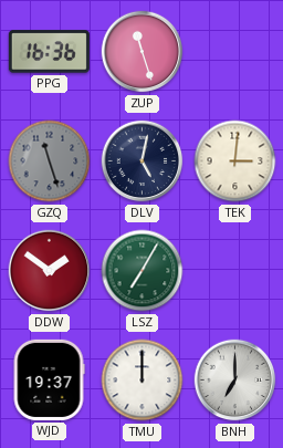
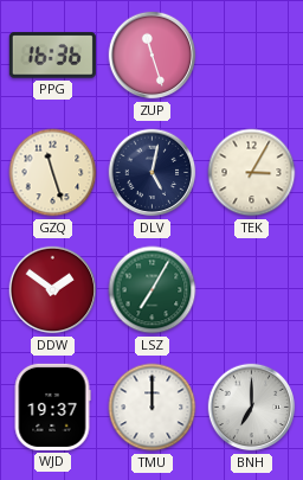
GZQ dial: grey -> cream
TEK: 3:01 -> 3:05
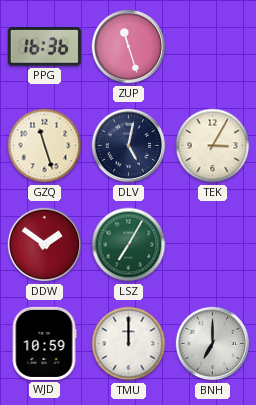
WJD: 19:37 -> 10:59
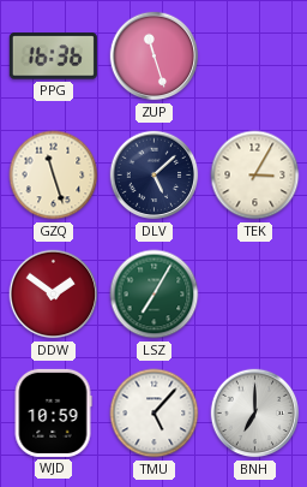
DLV: 5:02 -> 5:08
TMU: 12:00 -> 5:07
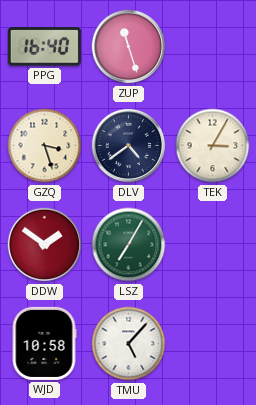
PPG: 16:36 -> 16:40
GZQ: 11:27 -> 3:27
DLV: 5:08 -> 4:39
WJD: 10:59 -> 10:58
BNH: 7:00 -> none
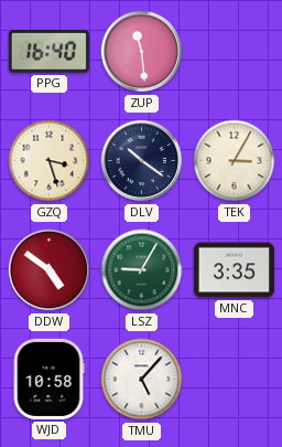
ZUP: 11:27 -> 11:29
DLV: 4:39 -> 10:21
DDW: 1:51 -> 4:51
LSZ: 7:05 -> 9:05
MNC: none -> 3:35
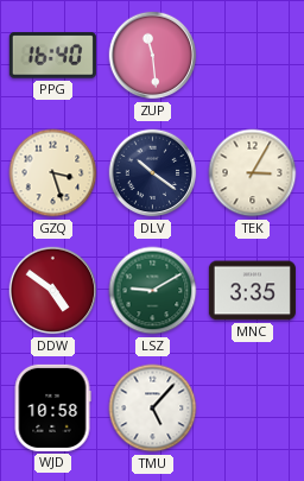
LSZ: 9:05 -> 9:10
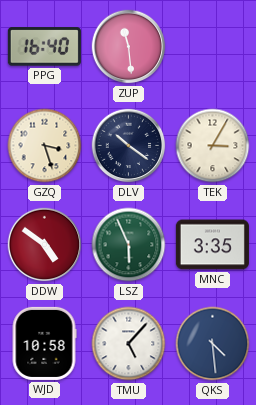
LSZ: 9:10 -> 5:56
QKS: none -> 4:29
